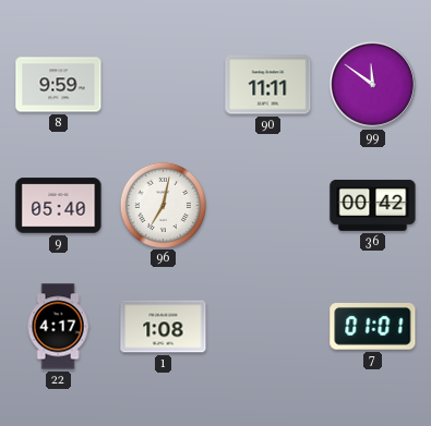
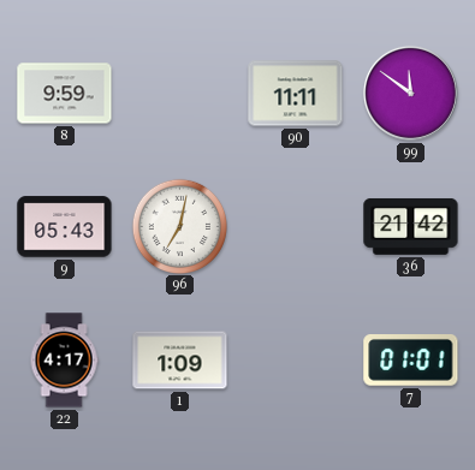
9: 05:40 -> 05:43
36: 00:42 -> 21:42
1: 1:08 -> 1:09
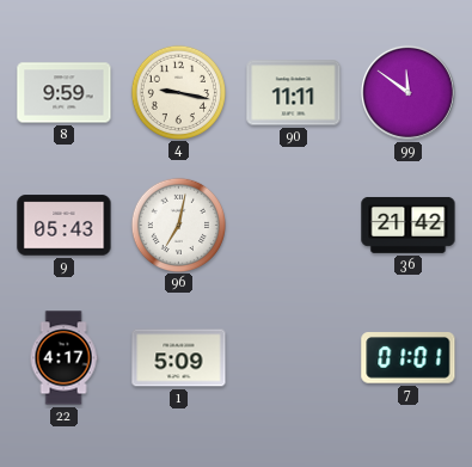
4: none -> 9:17
1: 1:09 -> 5:09
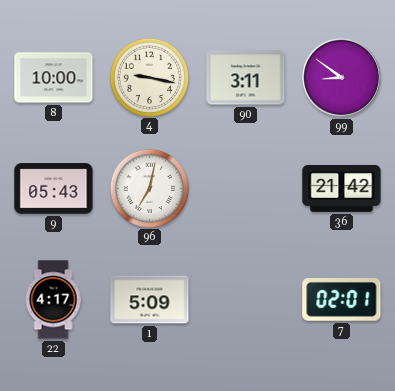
8: 9:59 -> 10:00
90: 11:11 -> 3:11
99: 11:51 -> 8:51
7: 01:01 -> 02:01
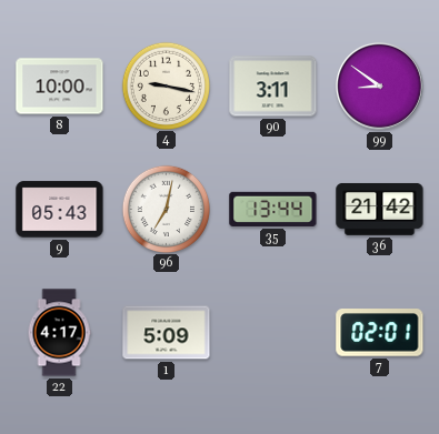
35: none -> 13:44
